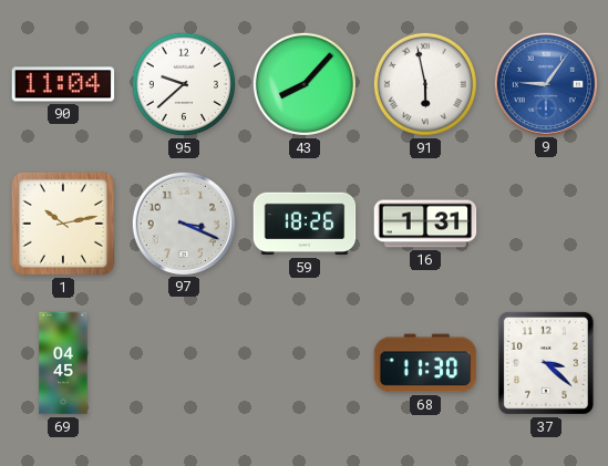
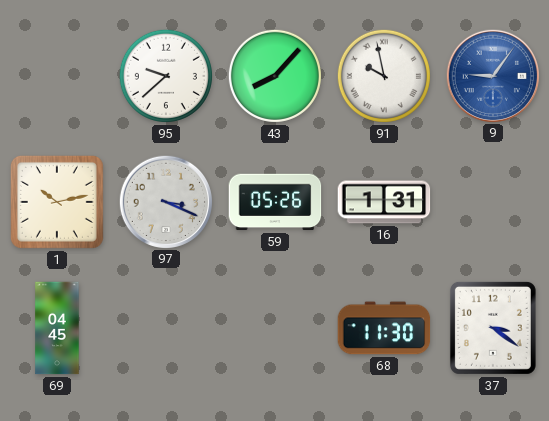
90: 11:04 -> none
91: 5:58 -> 9:58
59: 18:26 -> 05:26
37: 3:22 -> 3:21
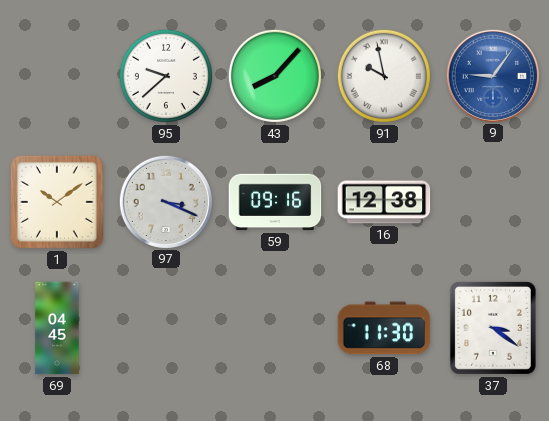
1: 10:13 -> 10:09
59: 05:26 -> 09:16
16: 1:31 -> 12:38
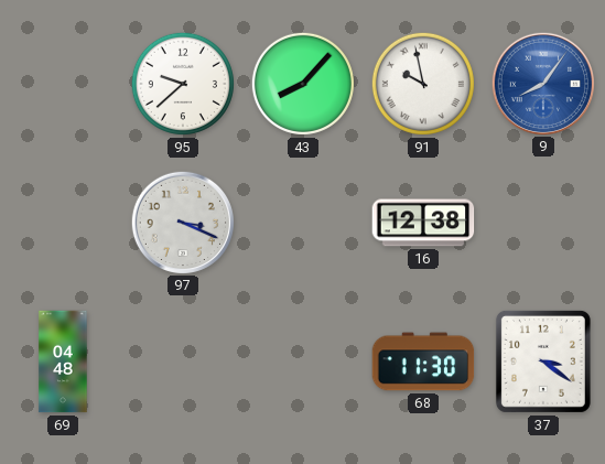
9: 9:06 -> 8:06
1: 10:09 -> none
59: 09:16 -> none
69: 04:45 -> 04:48
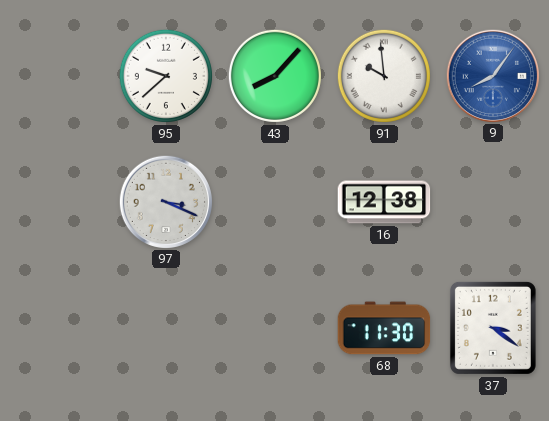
91: 9:58 -> 9:59
69: 04:48 -> none
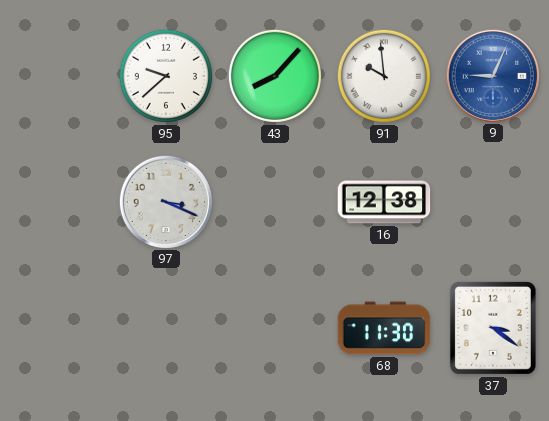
9: 8:06 -> 9:04
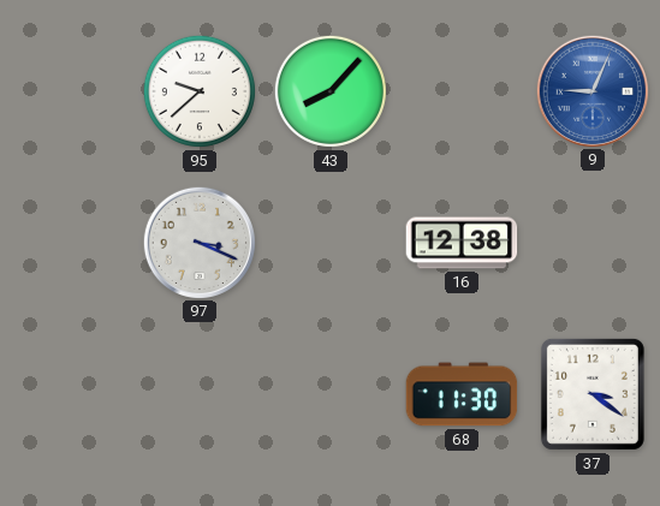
91: 9:59 -> none
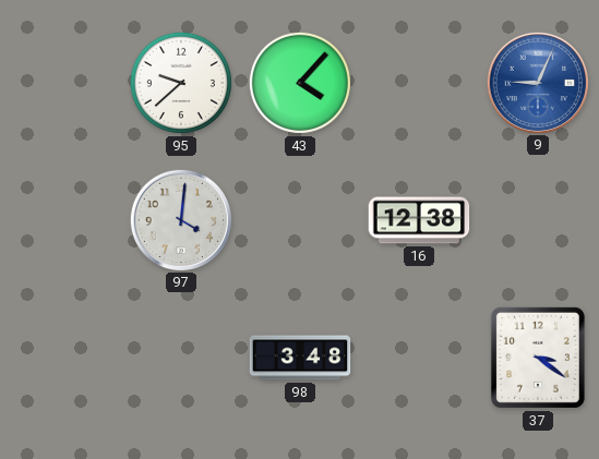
43: 8:07 -> 4:07
97: 3:19 -> 4:01
98: none -> 3:48
68: 11:30 -> none
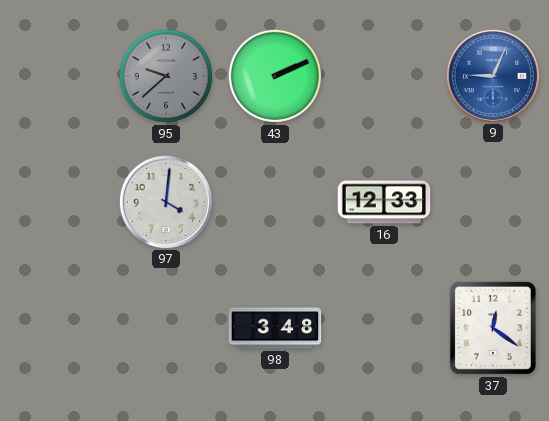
95 dial: white -> grey
43: 4:07 -> 2:11
16: 12:38 -> 12:33
37: 3:21 -> 12:21
